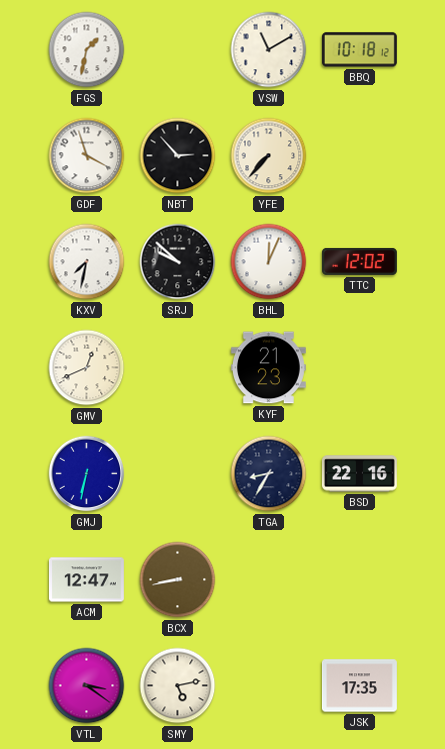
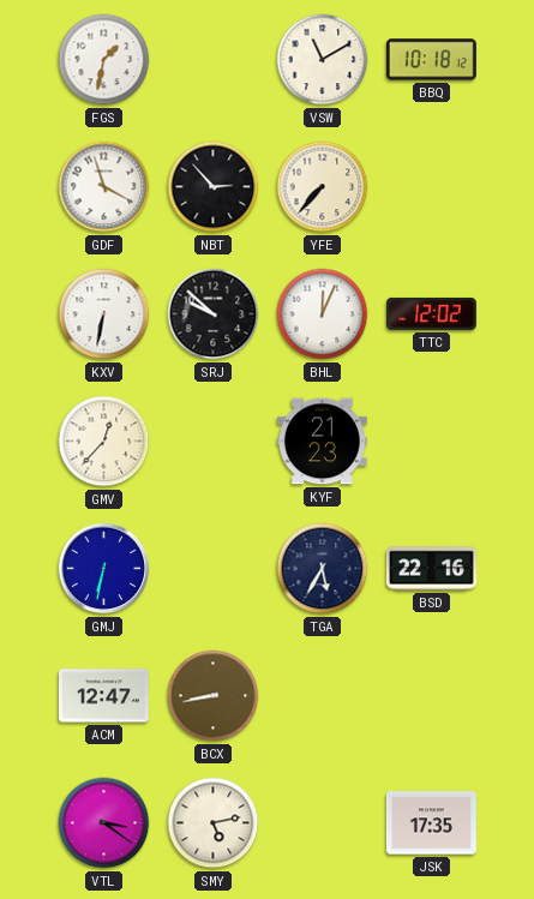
KXV: 7:32 -> 6:32
GMV: 12:41 -> 12:37
TGA: 8:35 -> 5:35
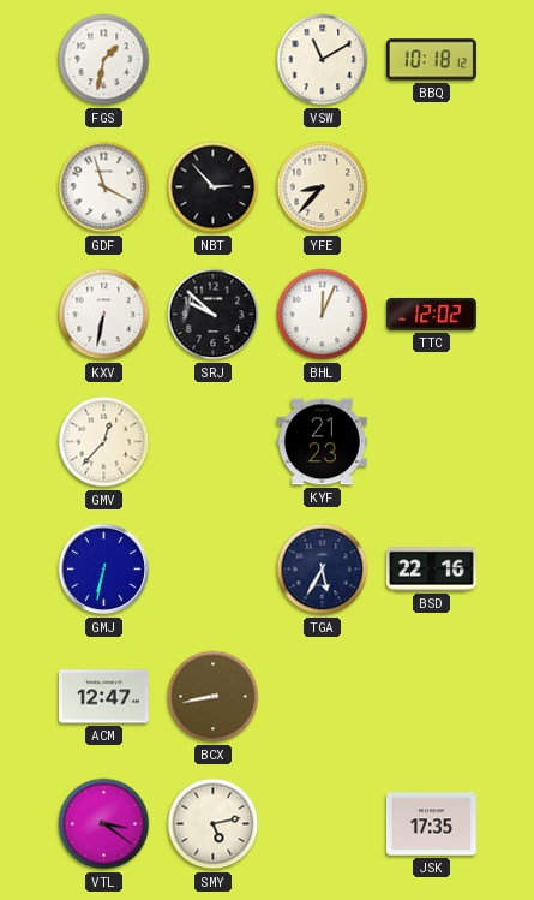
YFE: 7:37 -> 8:37
